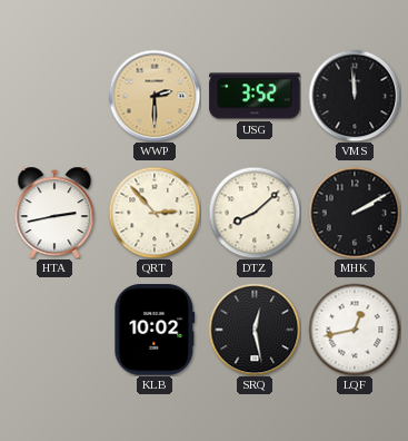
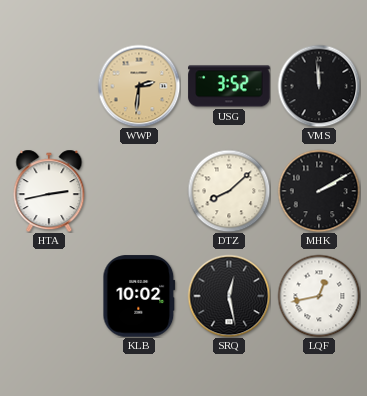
WWP: 2:30 -> 2:31
QRT: 2:53 -> none
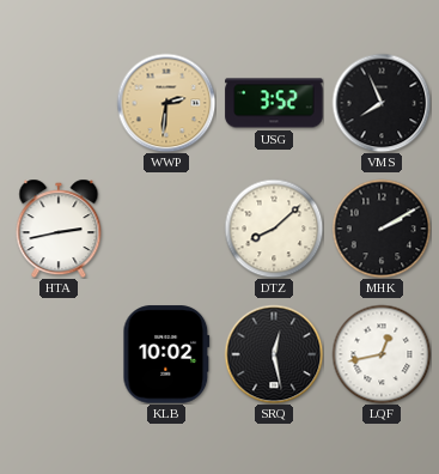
VMS: 11:59 -> 7:56
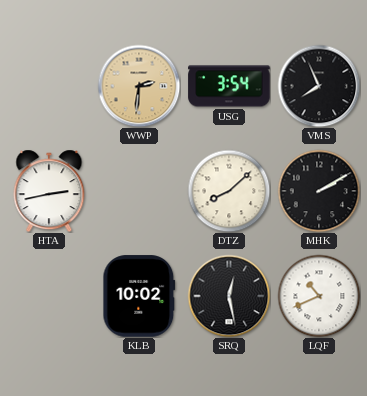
USG: 3:52 -> 3:54
LQF: 12:43 -> 10:41
